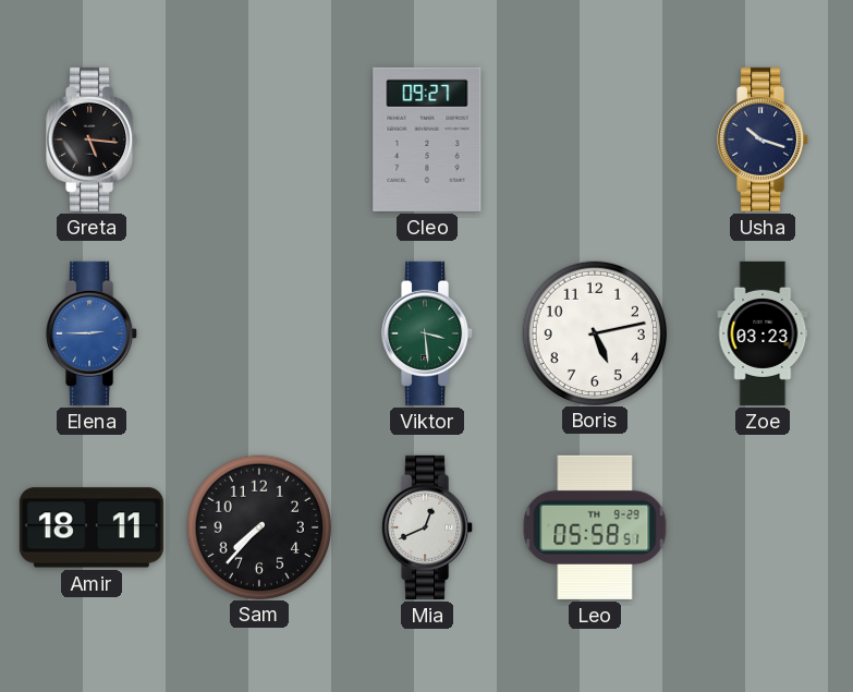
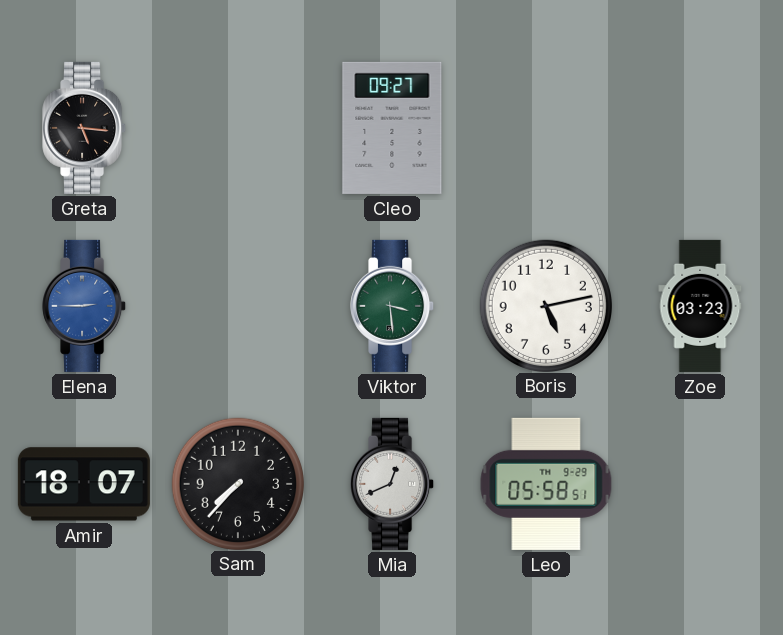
Usha: 10:18 -> none
Amir: 18:11 -> 18:07
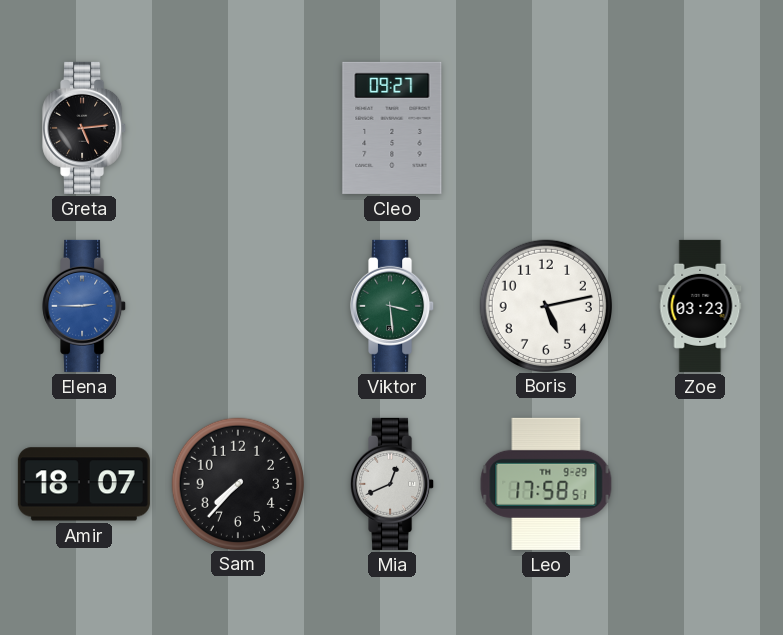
Greta: 5:16 -> 5:14
Leo: 05:58 -> 17:58
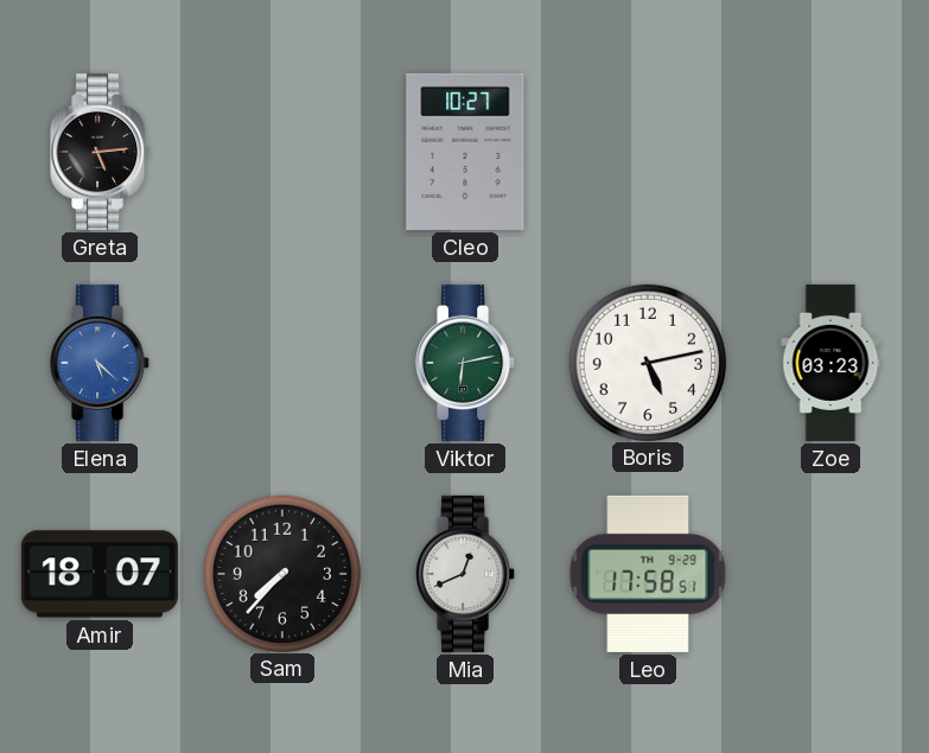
Cleo: 09:27 -> 10:27
Elena: 2:45 -> 5:22
Viktor: 3:29 -> 6:13
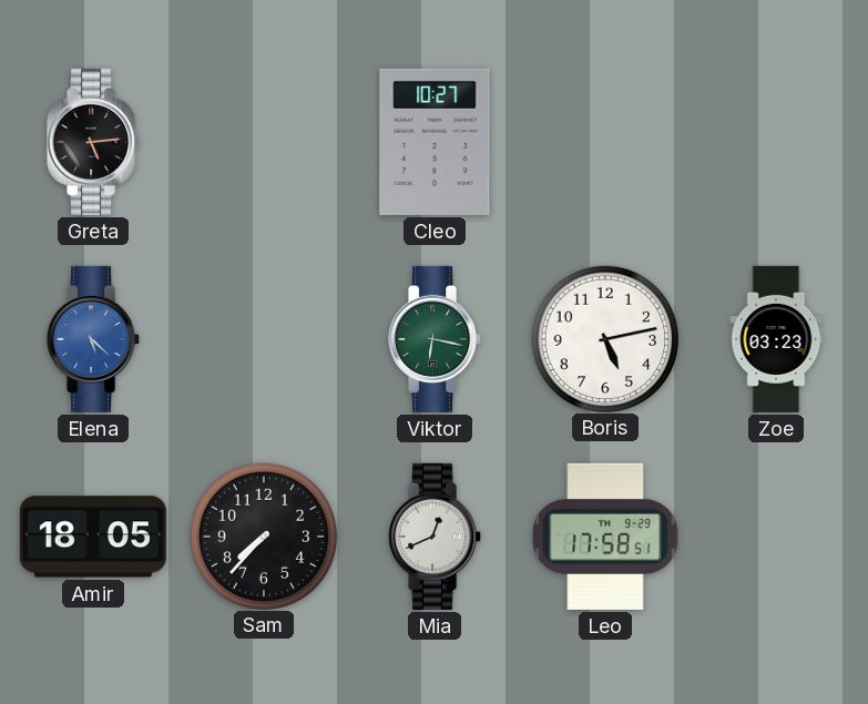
Viktor: 6:13 -> 6:17
Amir: 18:07 -> 18:05
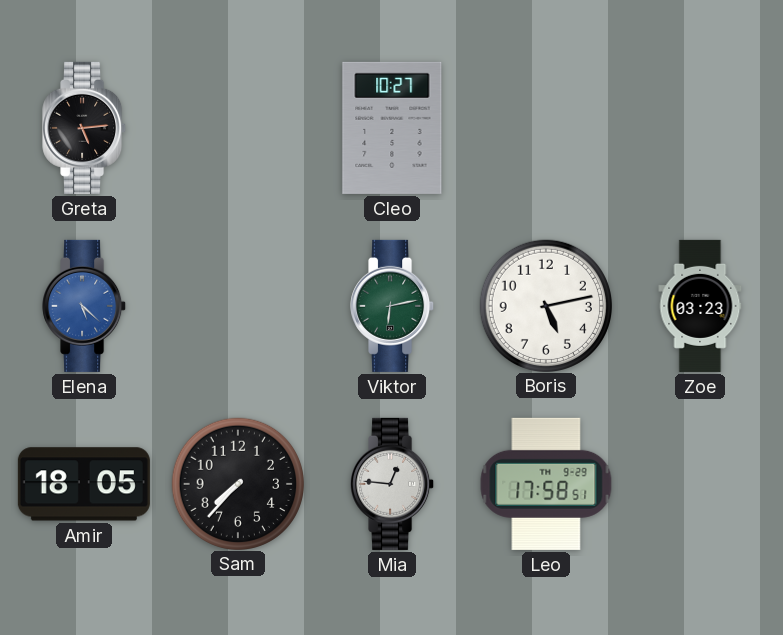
Viktor: 6:17 -> 6:13
Mia: 12:41 -> 12:46
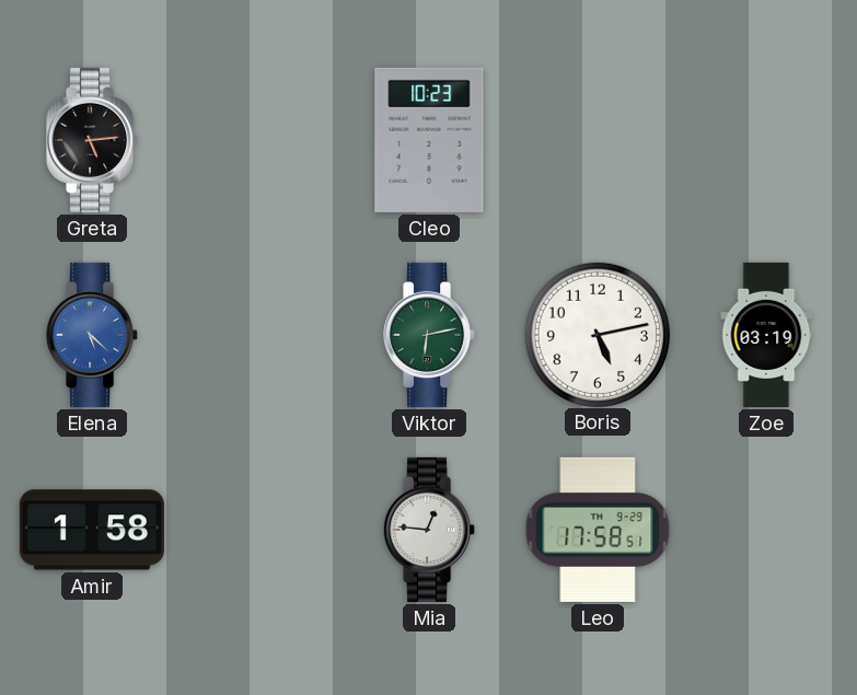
Cleo: 10:27 -> 10:23
Zoe: 03:23 -> 03:19
Amir: 18:05 -> 1:58
Sam: 7:37 -> none
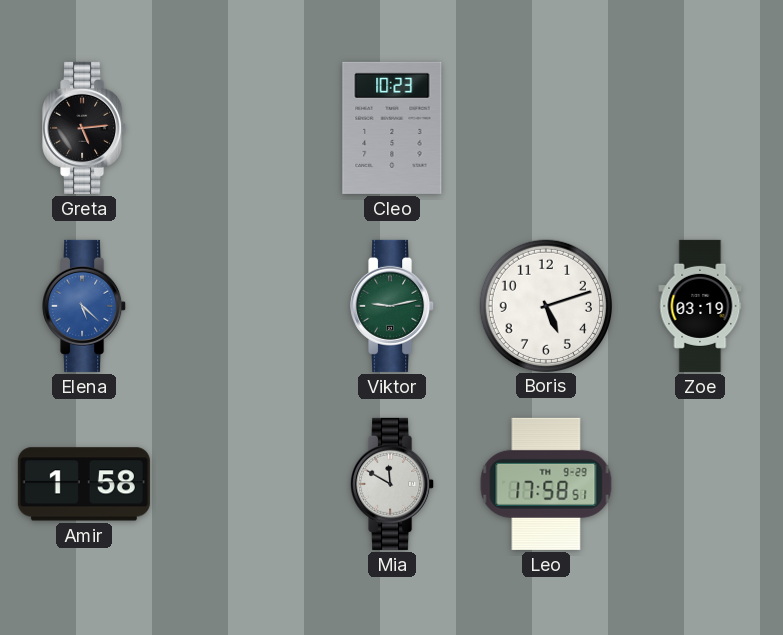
Viktor: 6:13 -> 9:13
Boris: 5:13 -> 5:12
Mia: 12:46 -> 11:50
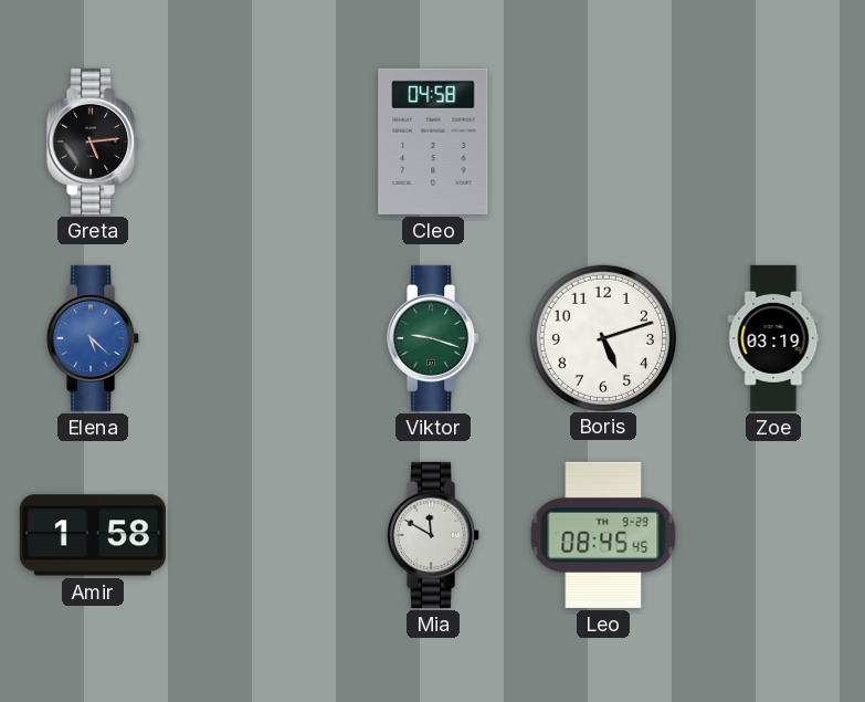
Cleo: 10:23 -> 04:58
Viktor: 9:13 -> 9:18
Leo: 17:58 -> 08:45
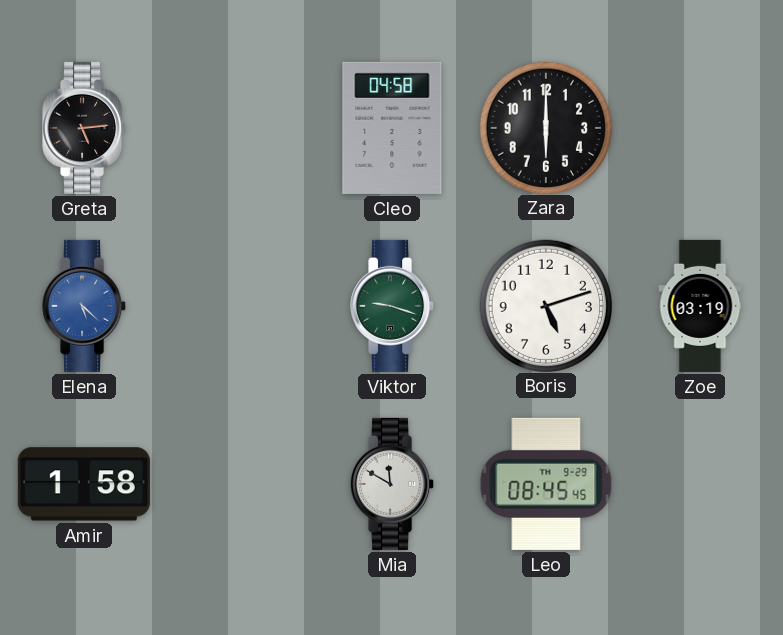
Zara: none -> 6:00
